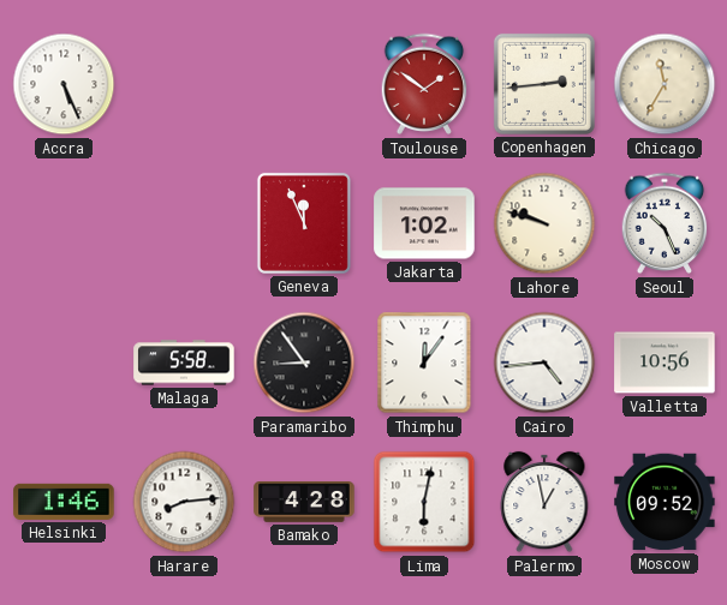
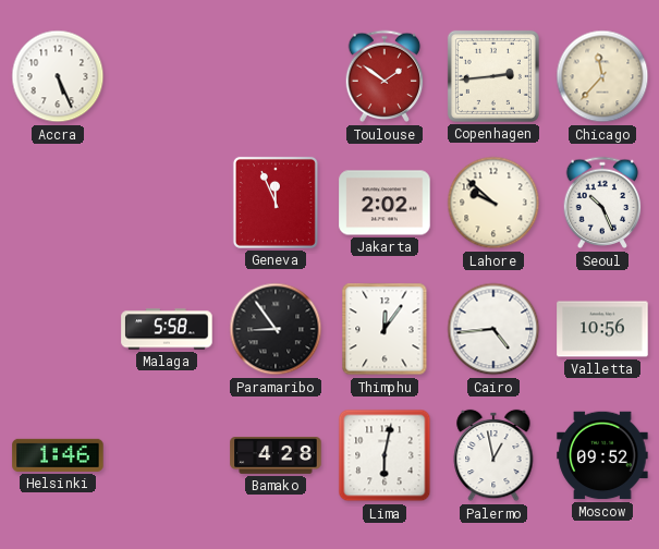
Chicago: 11:35 -> 11:37
Jakarta: 1:02 -> 2:02
Lahore: 9:48 -> 9:52
Harare: 8:14 -> none
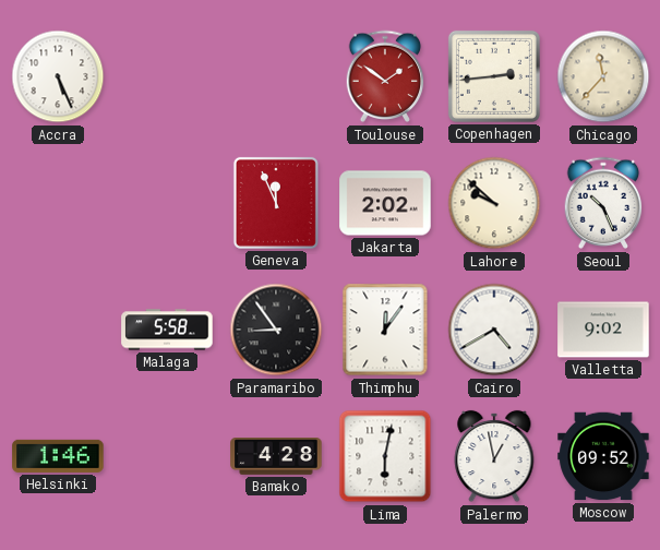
Cairo: 4:44 -> 4:40
Valletta: 10:56 -> 9:02
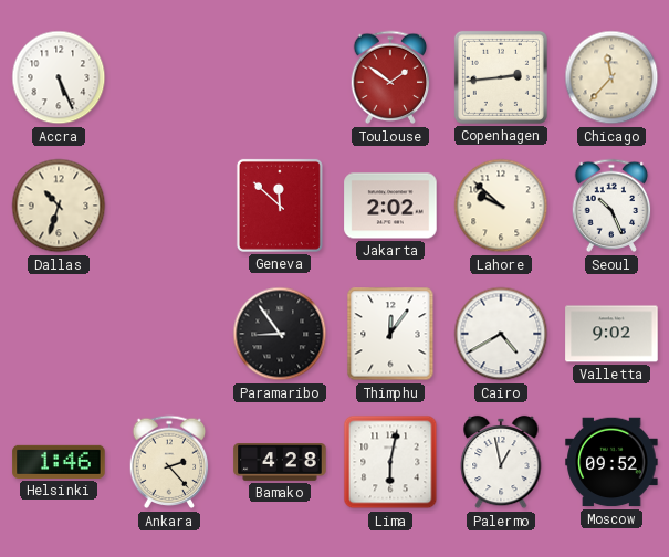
Dallas: none -> 10:33
Geneva: 11:56 -> 11:52
Malaga: 5:58 -> none
Ankara: none -> 2:23
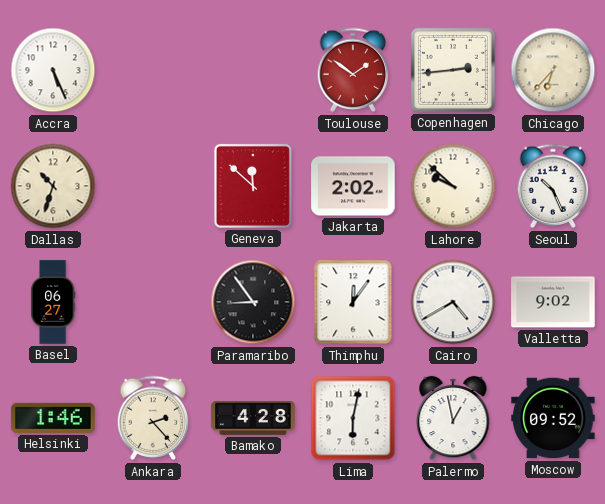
Chicago: 11:37 -> 6:37
Basel: none -> 06:27
